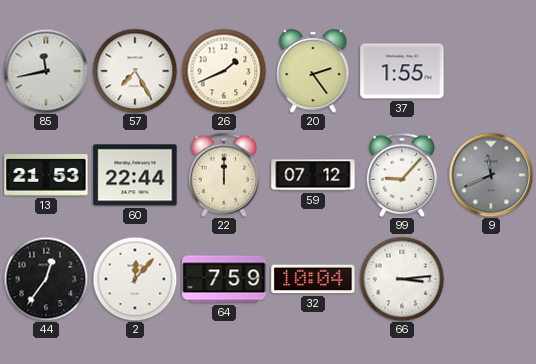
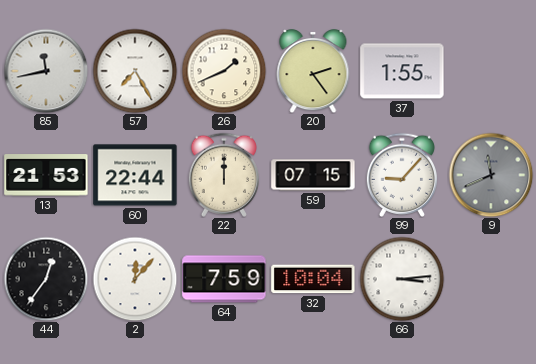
59: 07:12 -> 07:15
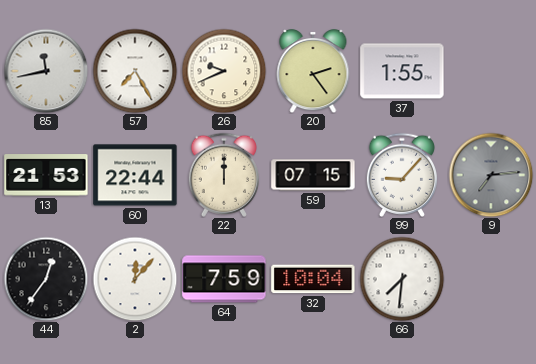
26: 1:41 -> 9:41
9: 11:41 -> 7:14
66: 3:14 -> 7:31
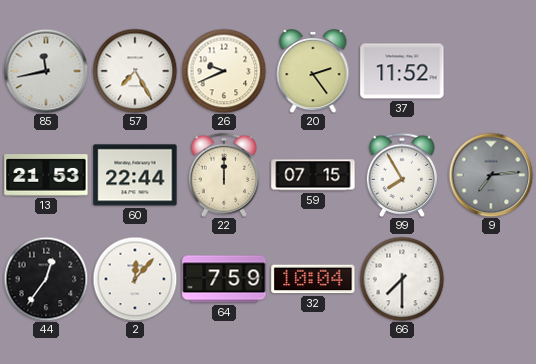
37: 1:55 -> 11:52
99: 9:07 -> 7:55
66: 7:31 -> 7:30
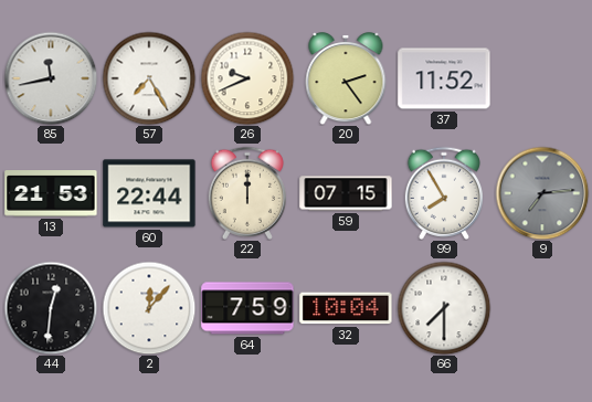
44: 12:36 -> 12:31
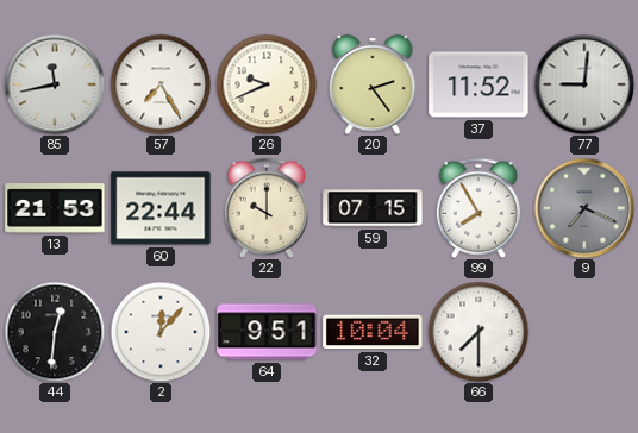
77: none -> 9:01
22: 12:00 -> 10:00
9: 7:14 -> 7:19
64: 7:59 -> 9:51
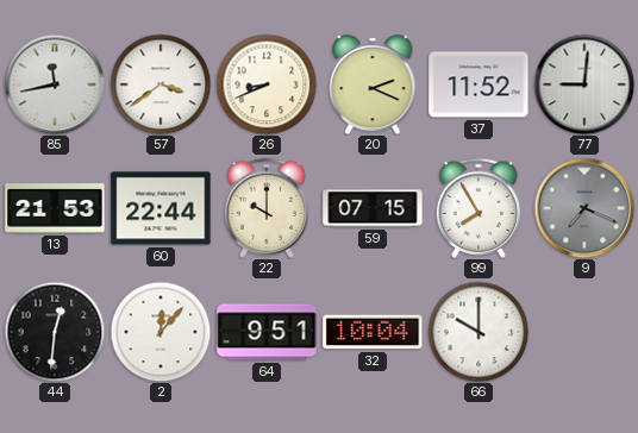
57: 7:25 -> 3:39
26: 9:41 -> 8:41
20: 2:24 -> 2:19
66: 7:30 -> 10:00
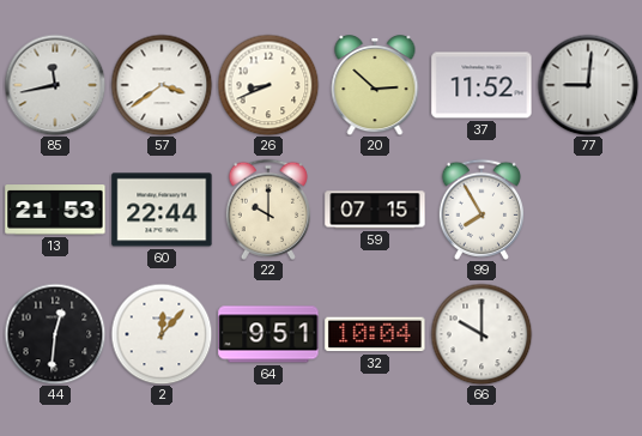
20: 2:19 -> 2:52
9: 7:19 -> none
